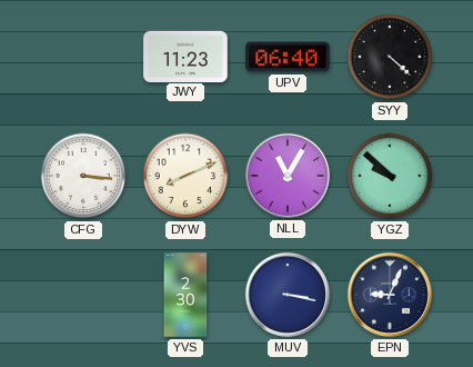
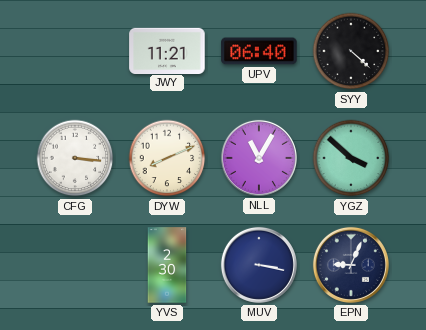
JWY: 11:23 -> 11:21
YGZ: 9:52 -> 3:52
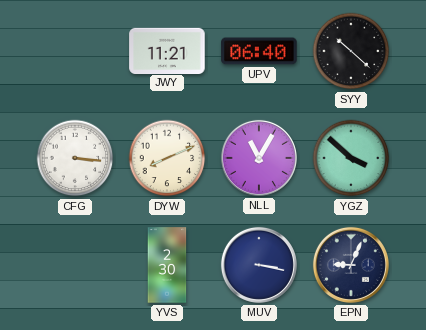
SYY: 4:22 -> 10:22
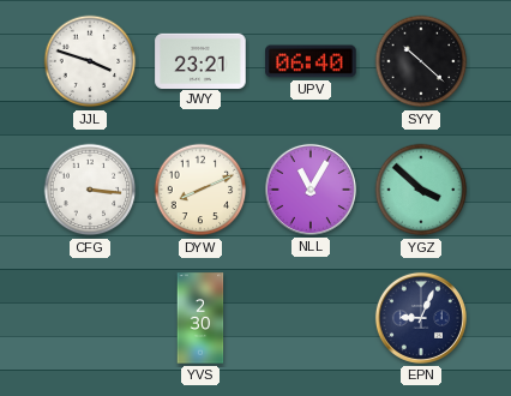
JJL: none -> 3:48
JWY: 11:21 -> 23:21
MUV: 3:17 -> none
